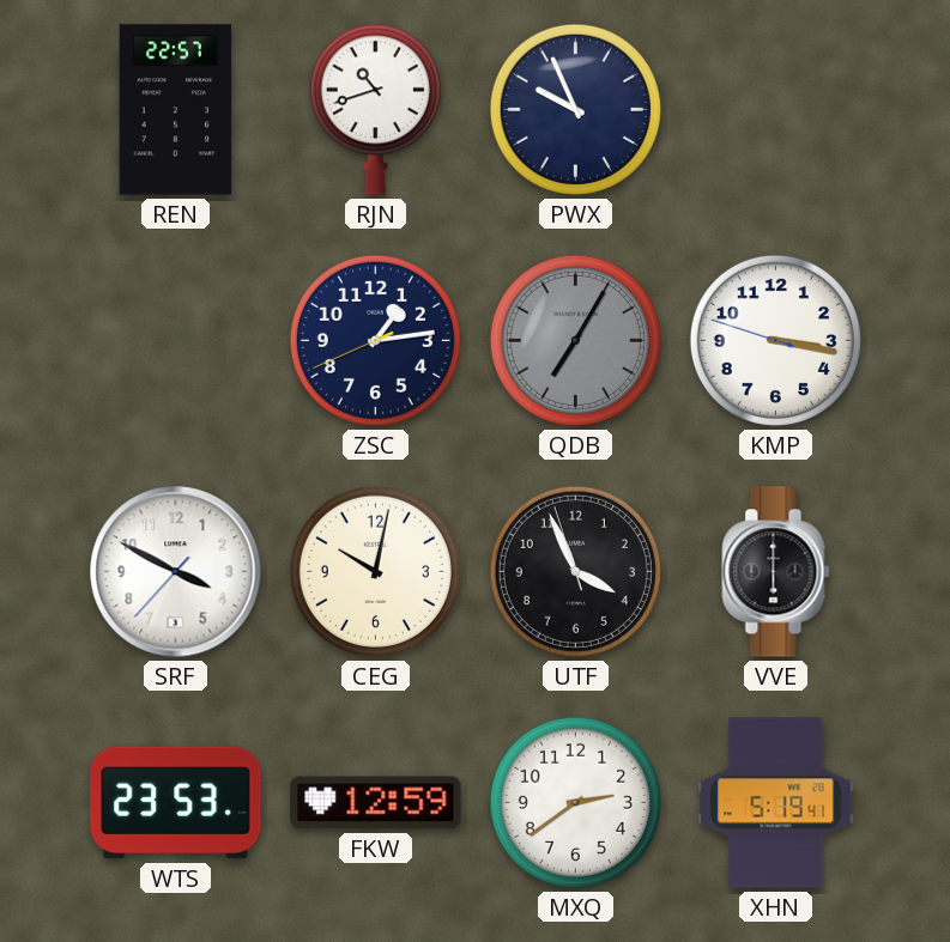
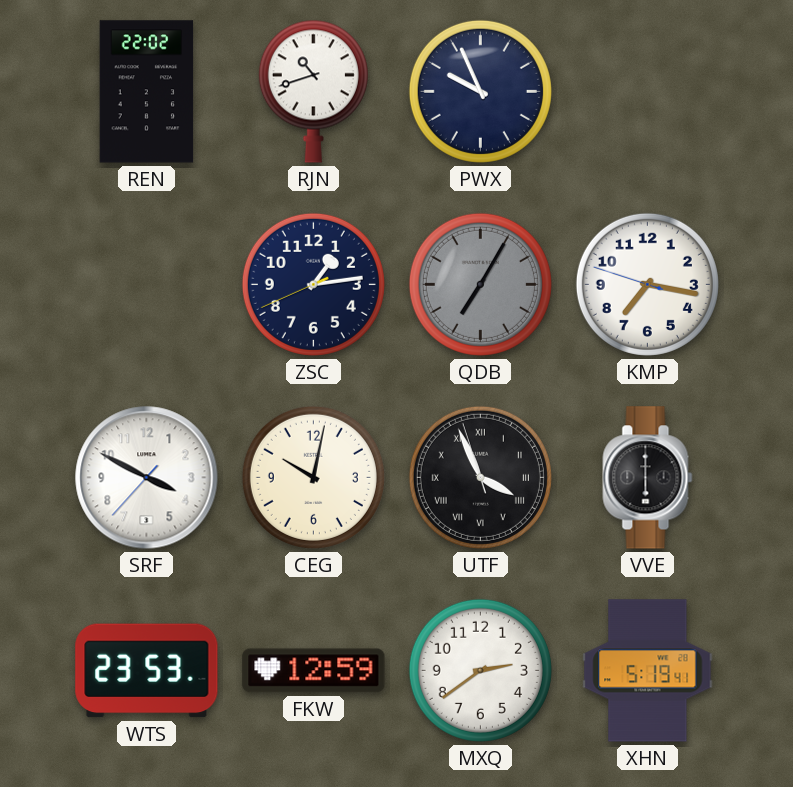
REN: 22:57 -> 22:02
KMP: 3:16 -> 7:16
UTF numerals: Arabic -> Roman
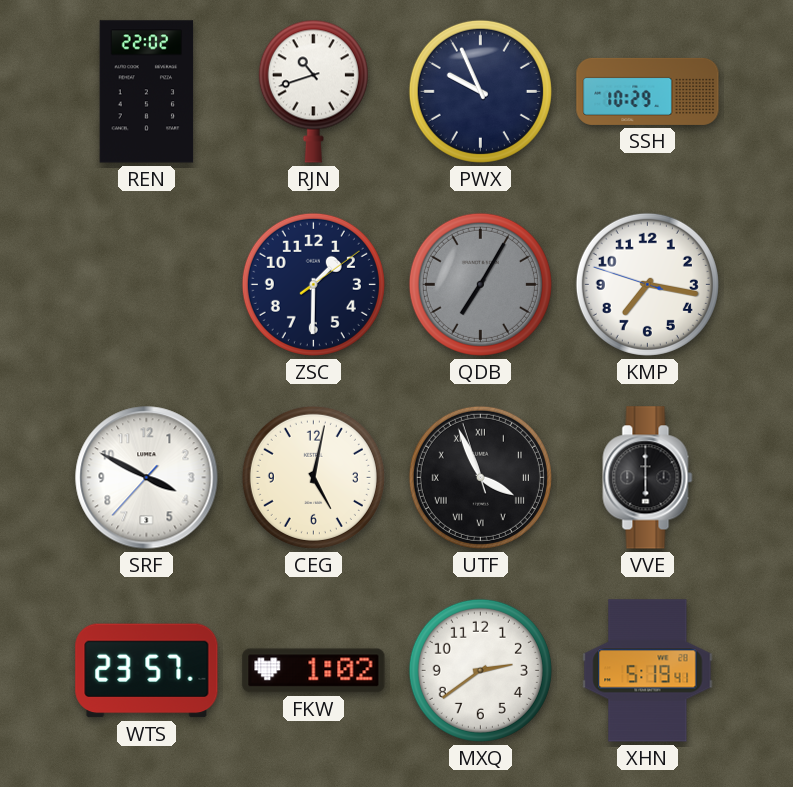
SSH: none -> 10:29
ZSC: 1:13 -> 1:30
CEG: 10:02 -> 5:02
WTS: 23:53 -> 23:57
FKW: 12:59 -> 1:02
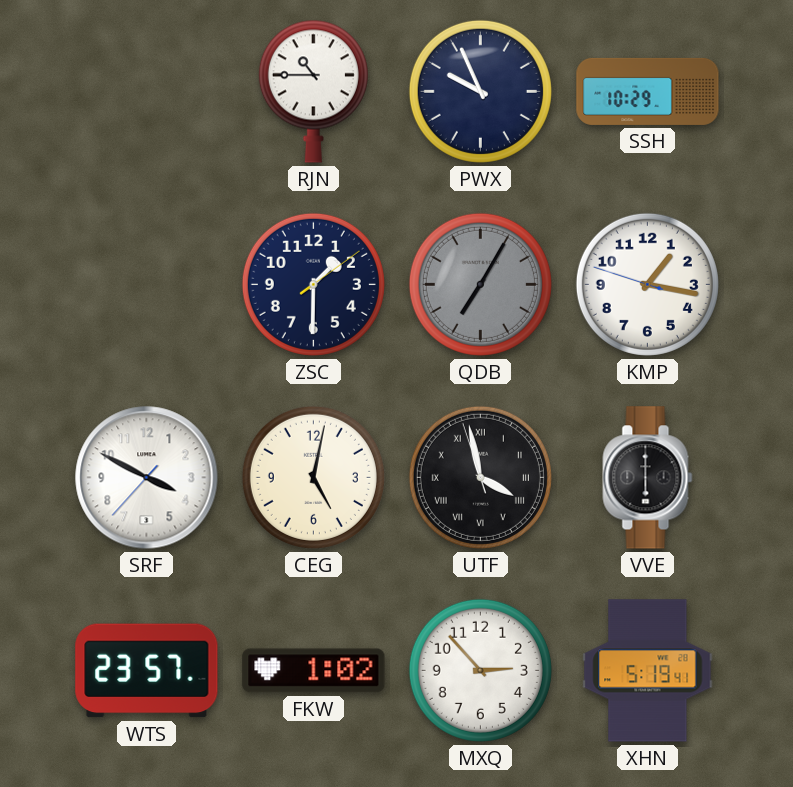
REN: 22:02 -> none
RJN: 10:42 -> 10:45
KMP: 7:16 -> 1:16
UTF: 3:55 -> 3:57
MXQ: 2:39 -> 2:53
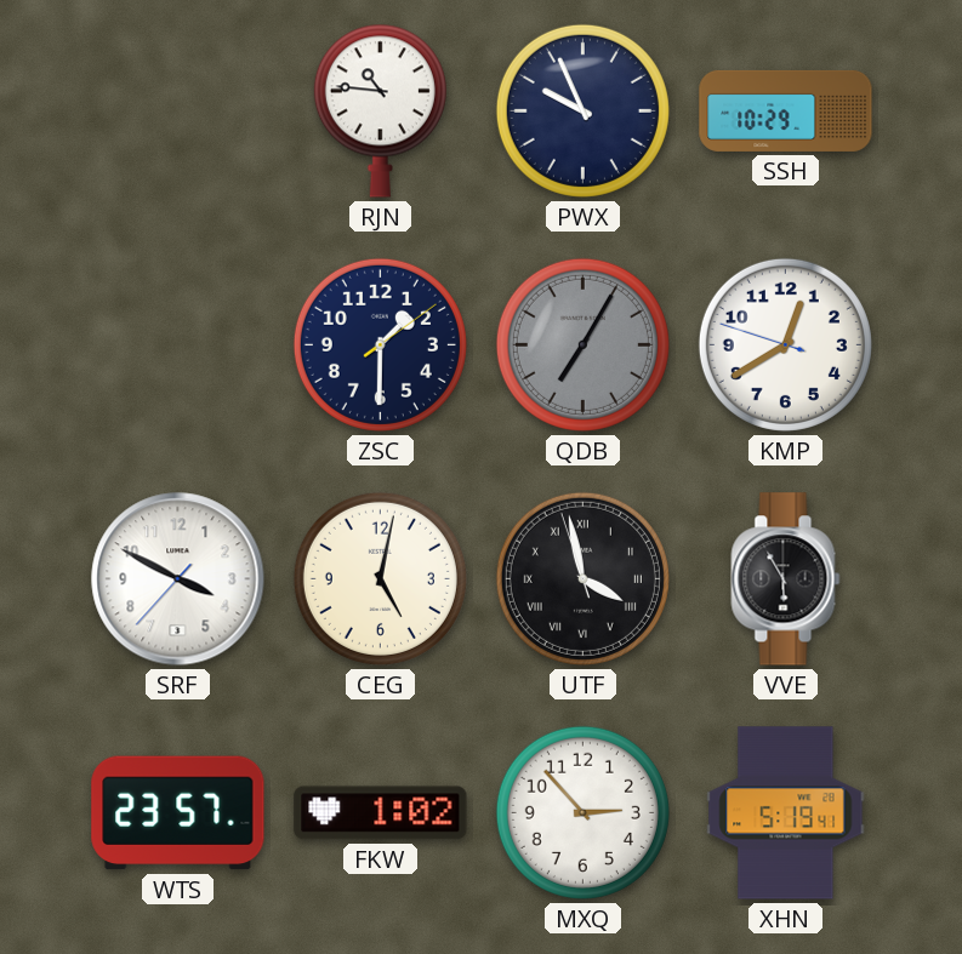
RJN: 10:45 -> 10:46
KMP: 1:16 -> 12:39
VVE: 6:00 -> 5:55
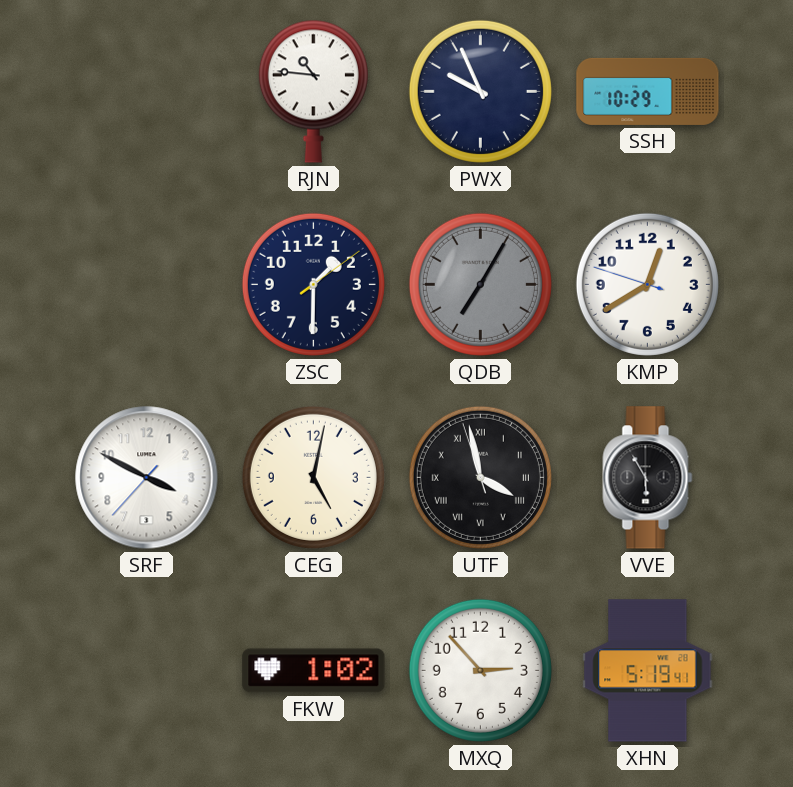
WTS: 23:57 -> none
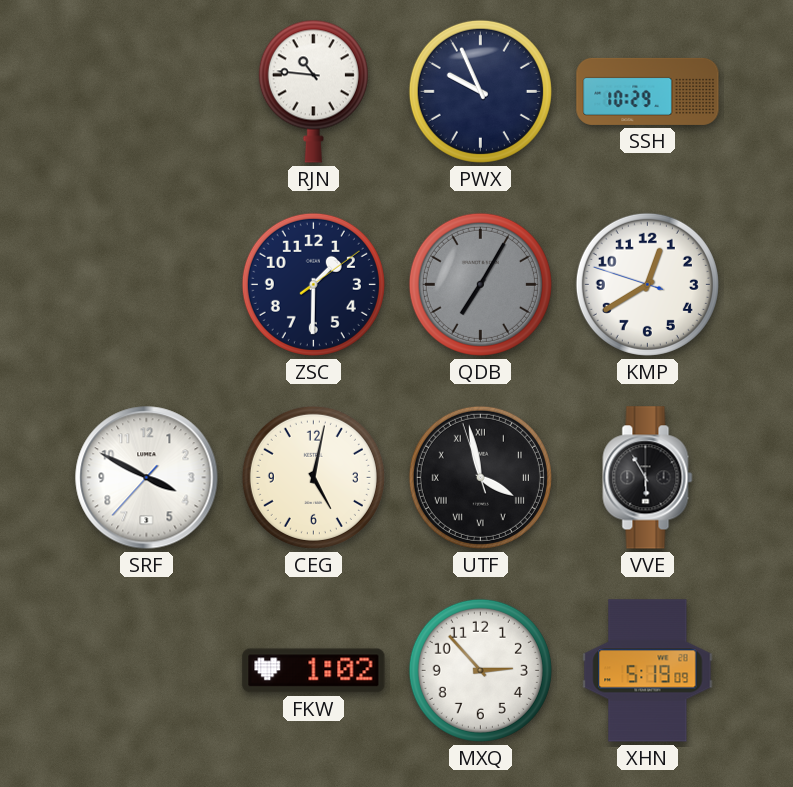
XHN: 5:19:41 -> 5:19:09
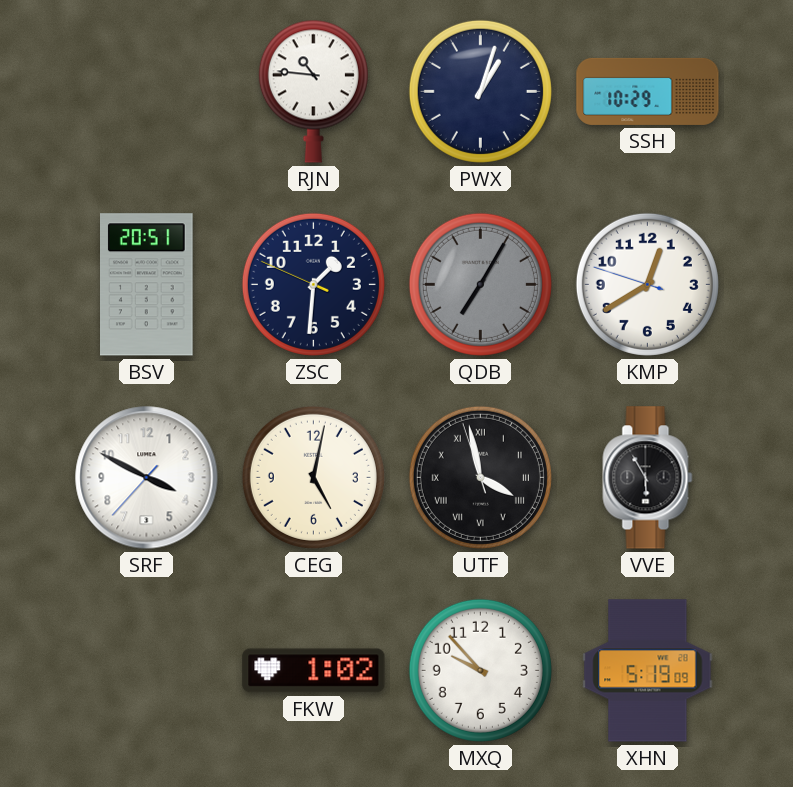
PWX: 9:56 -> 1:03
BSV: none -> 20:51
ZSC: 1:30:09 -> 1:30:49
MXQ: 2:53 -> 9:53
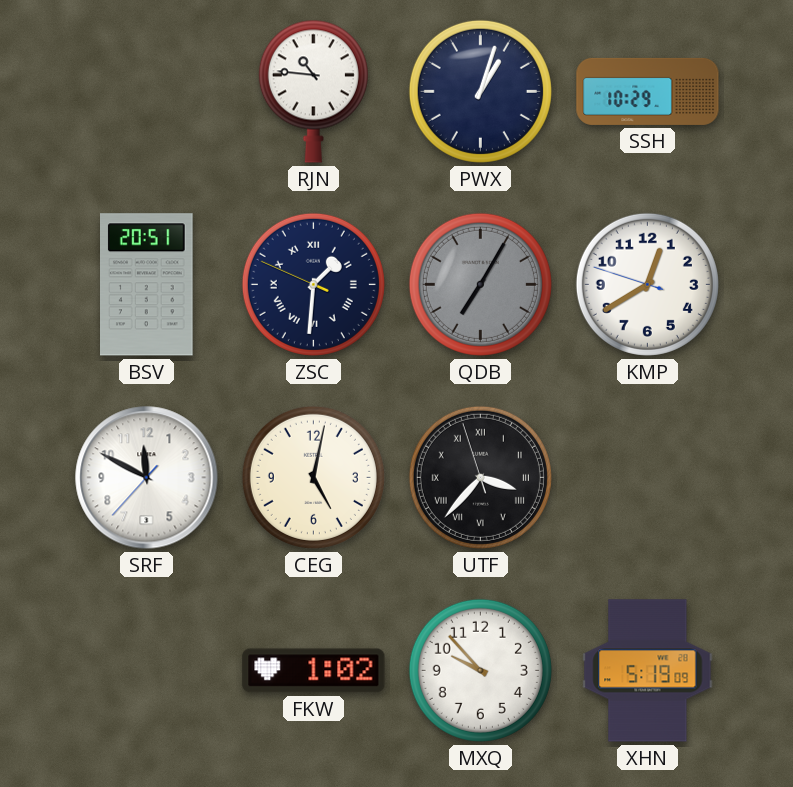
ZSC numerals: Arabic -> Roman
SRF: 3:49 -> 11:49
UTF: 3:57 -> 3:36
VVE: 5:55 -> none
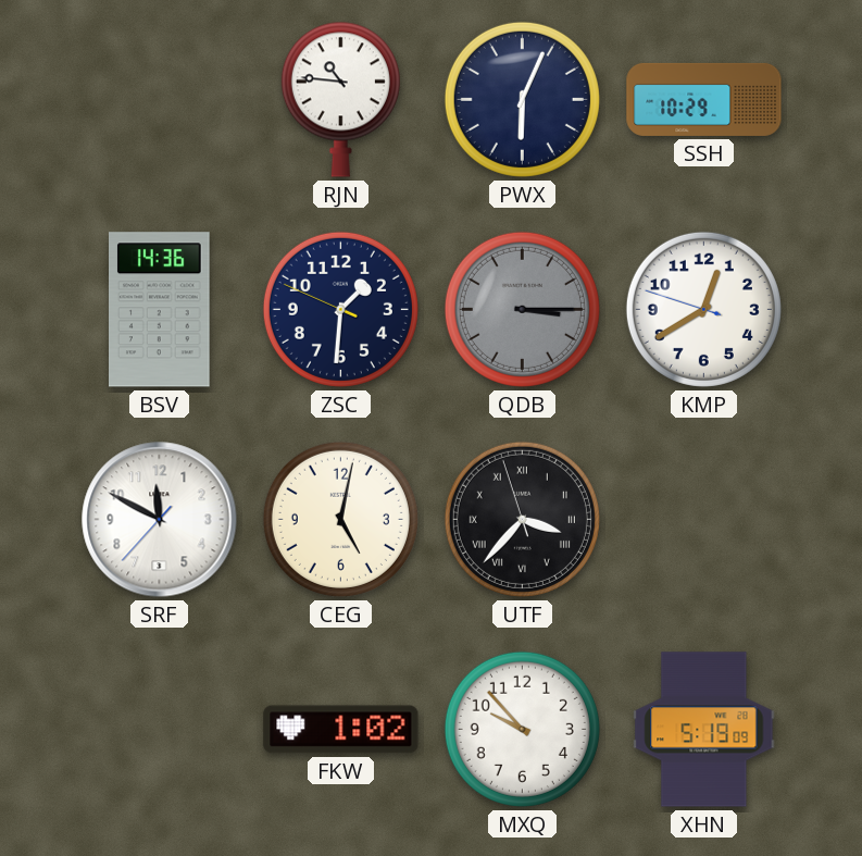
PWX: 1:03 -> 6:04
BSV: 20:51 -> 14:36
ZSC numerals: Roman -> Arabic
QDB: 7:05 -> 3:15
